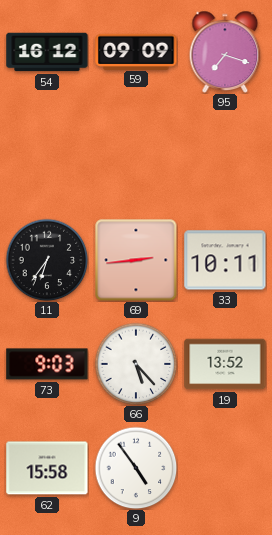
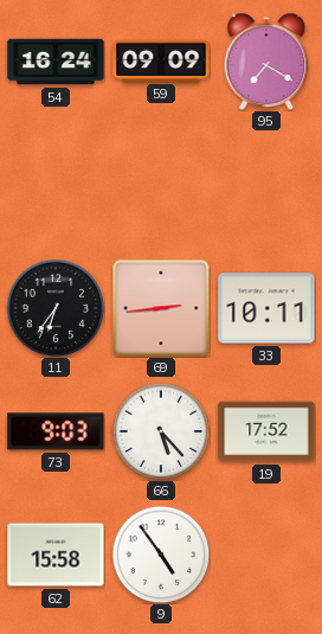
54: 16:12 -> 16:24
95: 7:18 -> 7:20
19: 13:52 -> 17:52
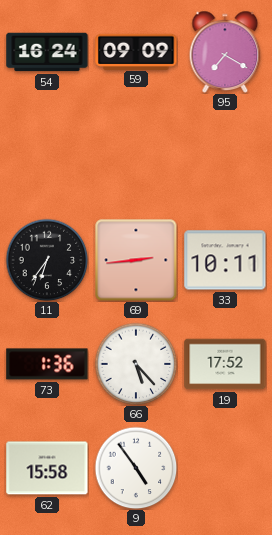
73: 9:03 -> 1:36
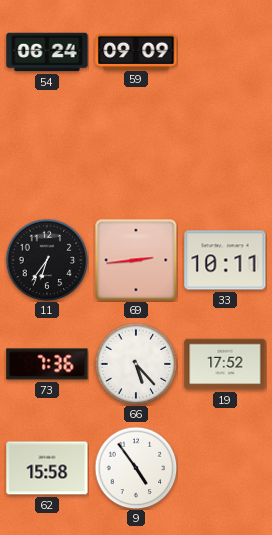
54: 16:24 -> 06:24
95: 7:20 -> none
73: 1:36 -> 7:36
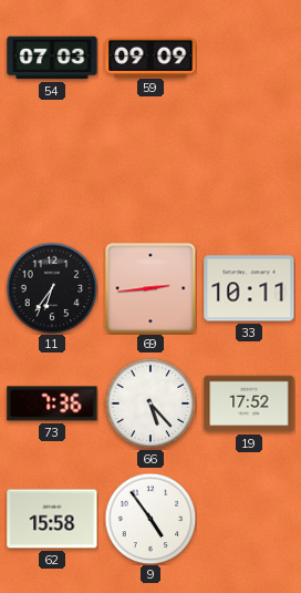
54: 06:24 -> 07:03
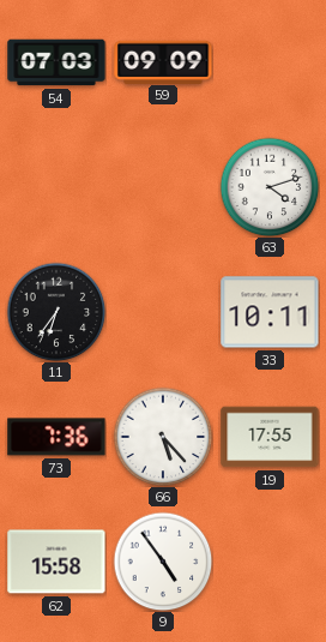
63: none -> 4:12
69: 2:44 -> none
19: 17:52 -> 17:55
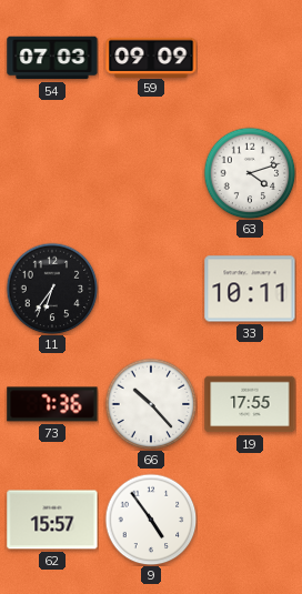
66: 5:23 -> 10:23
62: 15:58 -> 15:57
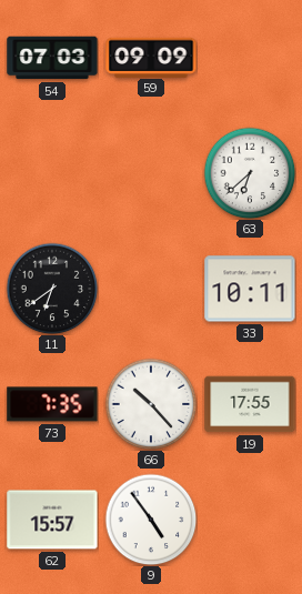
63: 4:12 -> 6:38
11: 6:36 -> 6:39
73: 7:36 -> 7:35
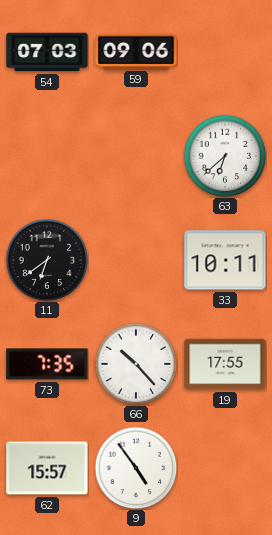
59: 09:09 -> 09:06
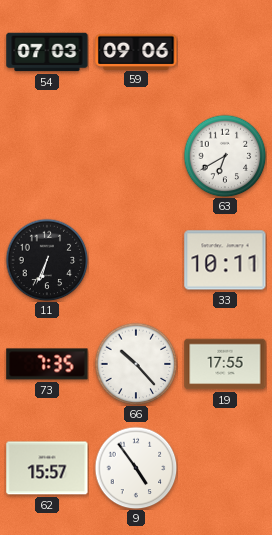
63: 6:38 -> 6:40
11: 6:39 -> 6:34
